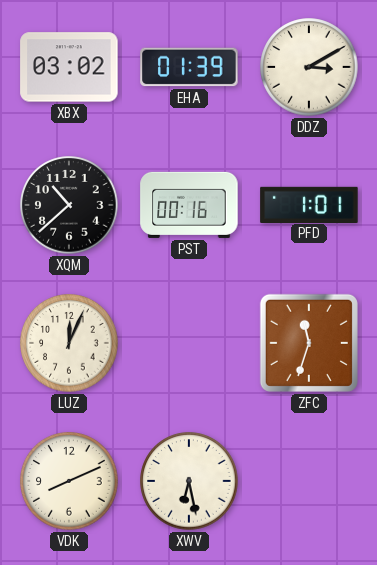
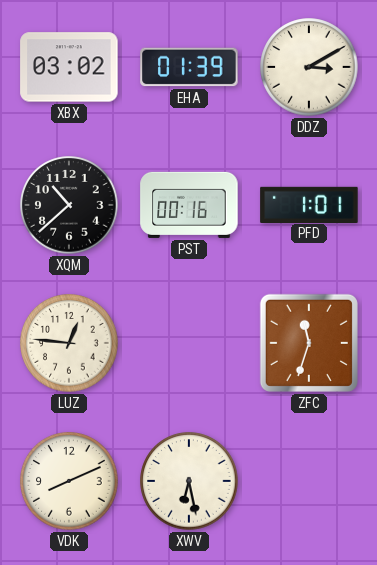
LUZ: 12:04 -> 12:46
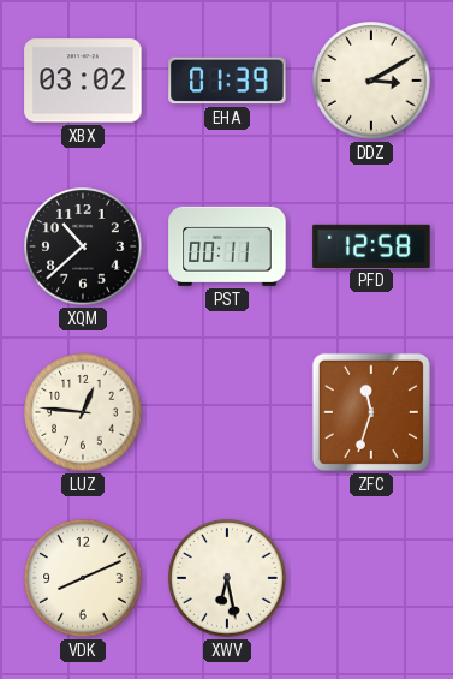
PST: 00:16 -> 00:11
PFD: 1:01 -> 12:58
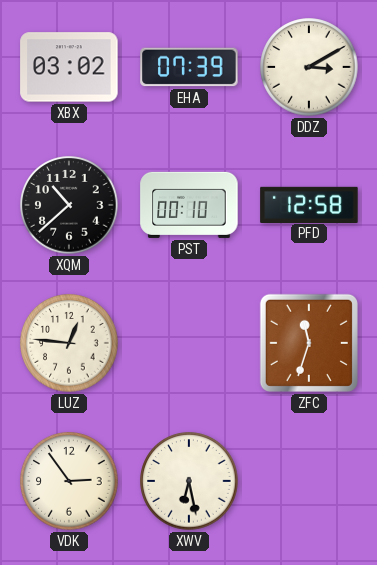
EHA: 01:39 -> 07:39
PST: 00:11 -> 00:10
VDK: 8:11 -> 2:54
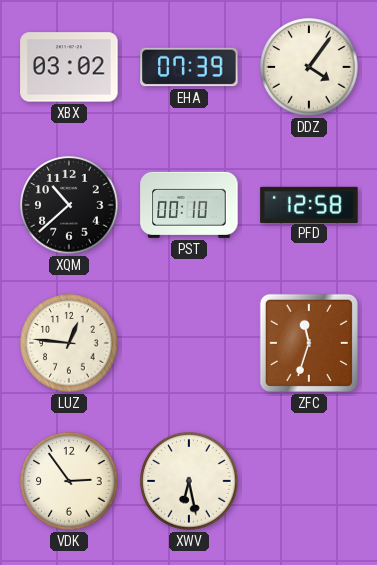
DDZ: 3:10 -> 4:06
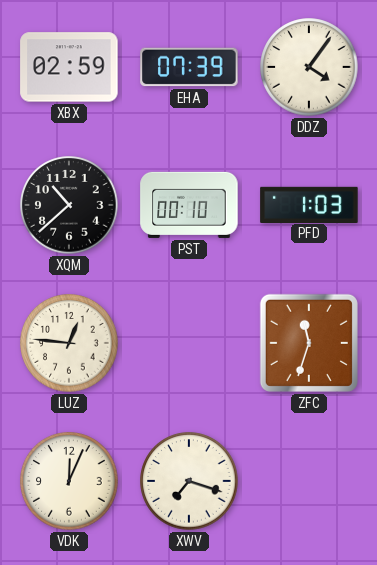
XBX: 03:02 -> 02:59
PFD: 12:58 -> 1:03
VDK: 2:54 -> 12:04
XWV: 6:28 -> 7:18
